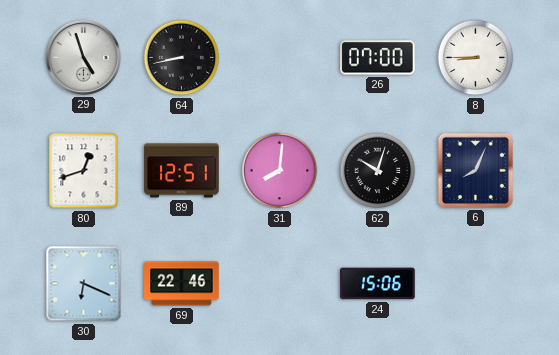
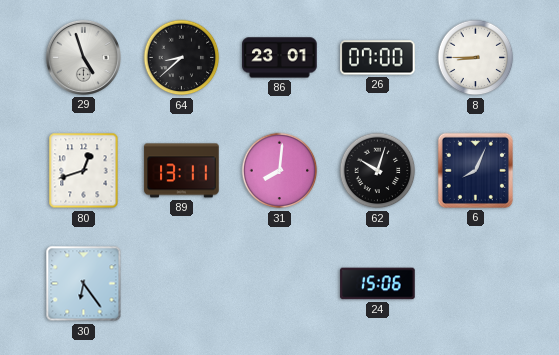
64: 8:43 -> 8:38
86: none -> 23:01
89: 12:51 -> 13:11
30: 6:19 -> 6:24
69: 22:46 -> none
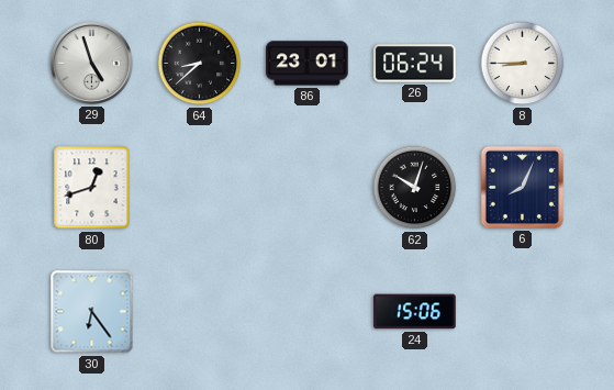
26: 07:00 -> 06:24
89: 13:11 -> none
31: 8:01 -> none
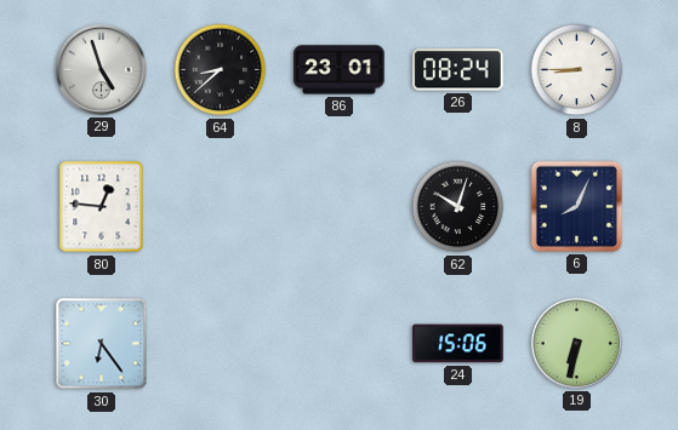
26: 06:24 -> 08:24
80: 12:42 -> 12:46
19: none -> 6:32
